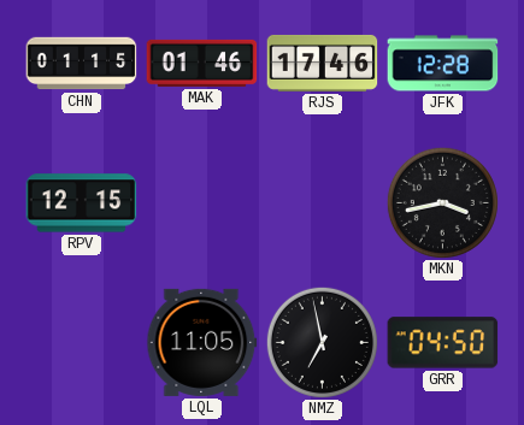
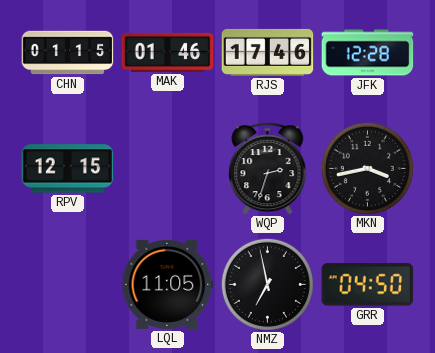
WQP: none -> 2:33
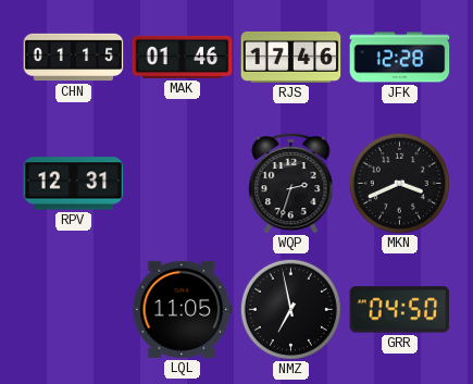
RPV: 12:15 -> 12:31
MKN: 3:43 -> 3:41
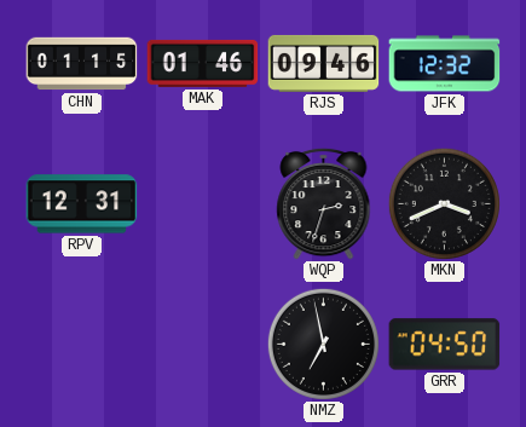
RJS: 17:46 -> 09:46
JFK: 12:28 -> 12:32
LQL: 11:05 -> none
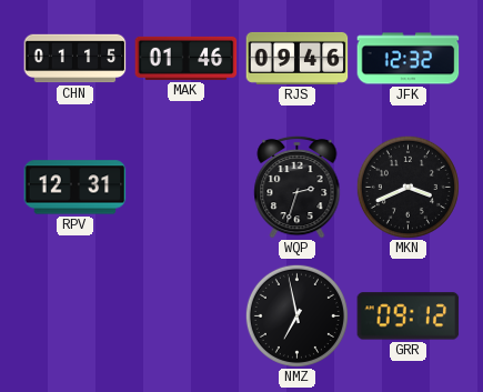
GRR: 04:50 -> 09:12
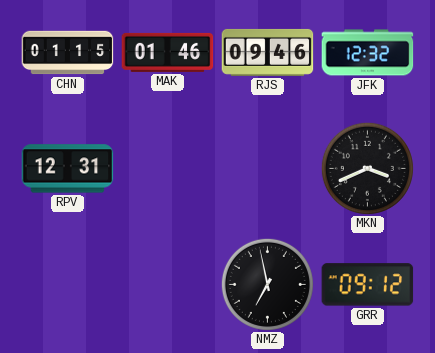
WQP: 2:33 -> none
